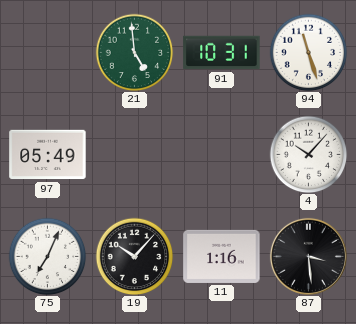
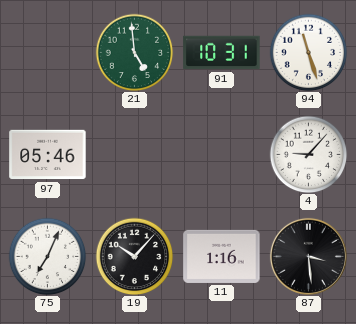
97: 05:49 -> 05:46
4: 10:07 -> 9:07
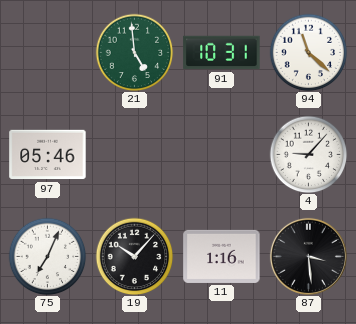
94: 11:27 -> 11:22
